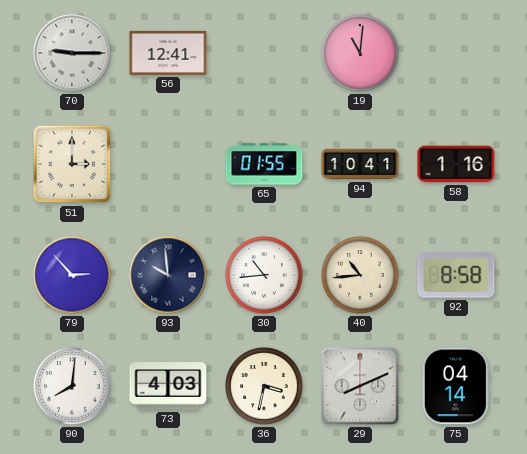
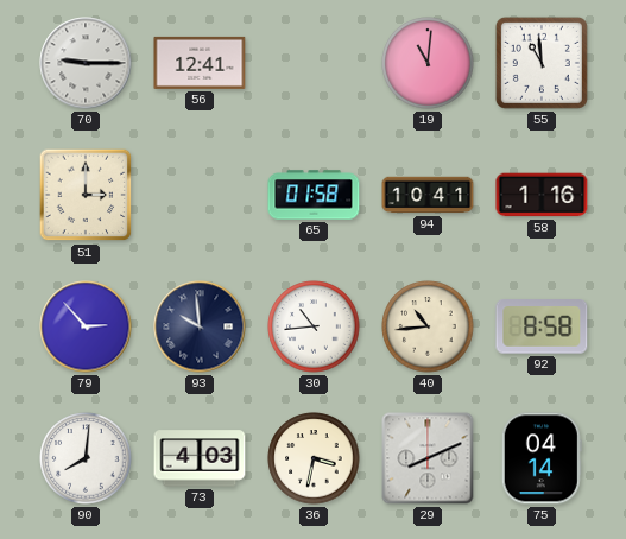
55: none -> 10:59
65: 01:55 -> 01:58
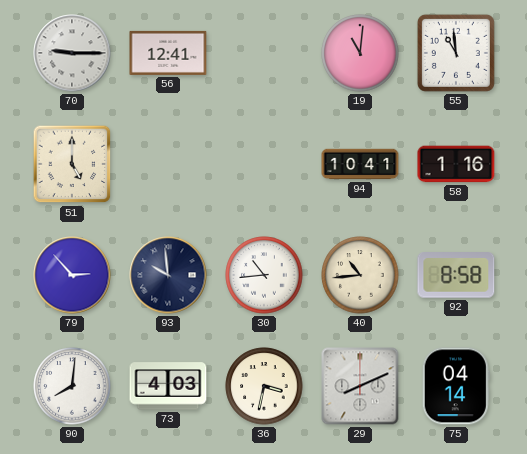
51: 3:00 -> 5:00
65: 01:58 -> none
